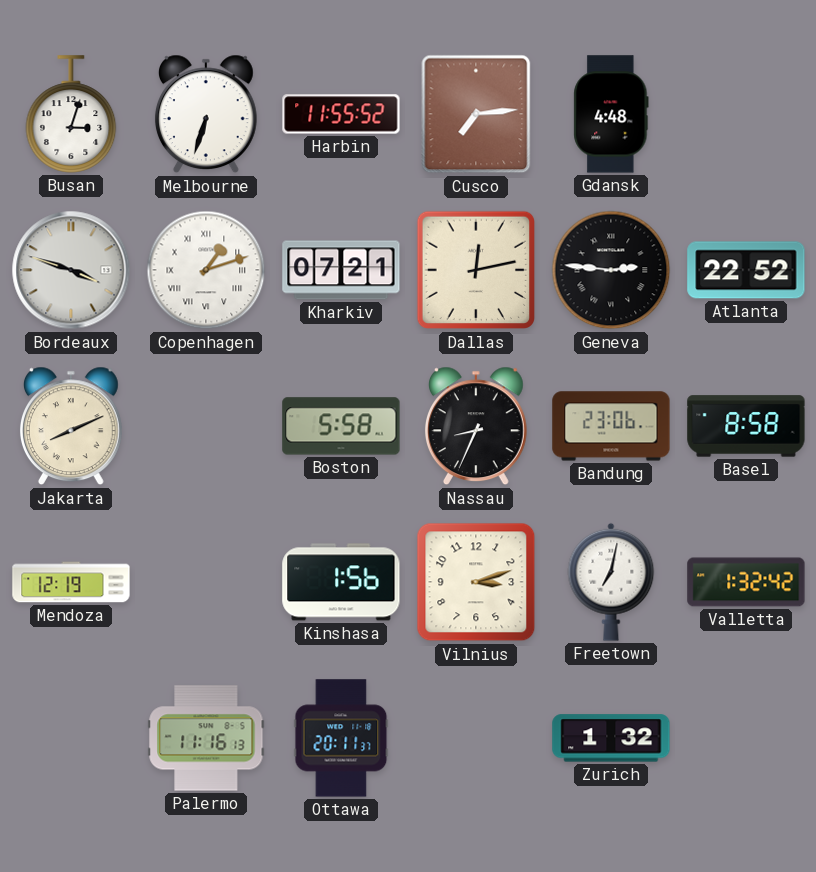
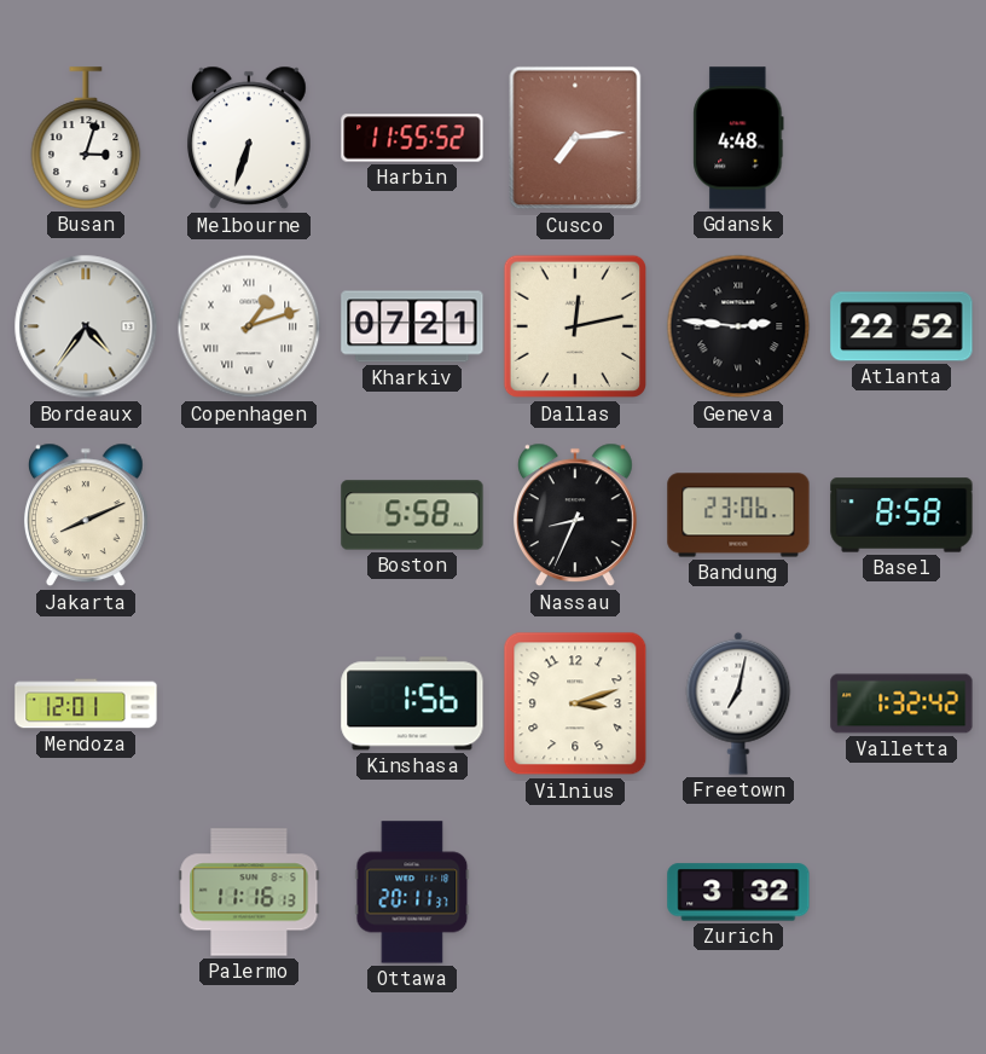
Bordeaux: 3:48 -> 4:36
Mendoza: 12:19 -> 12:01
Zurich: 1:32 -> 3:32
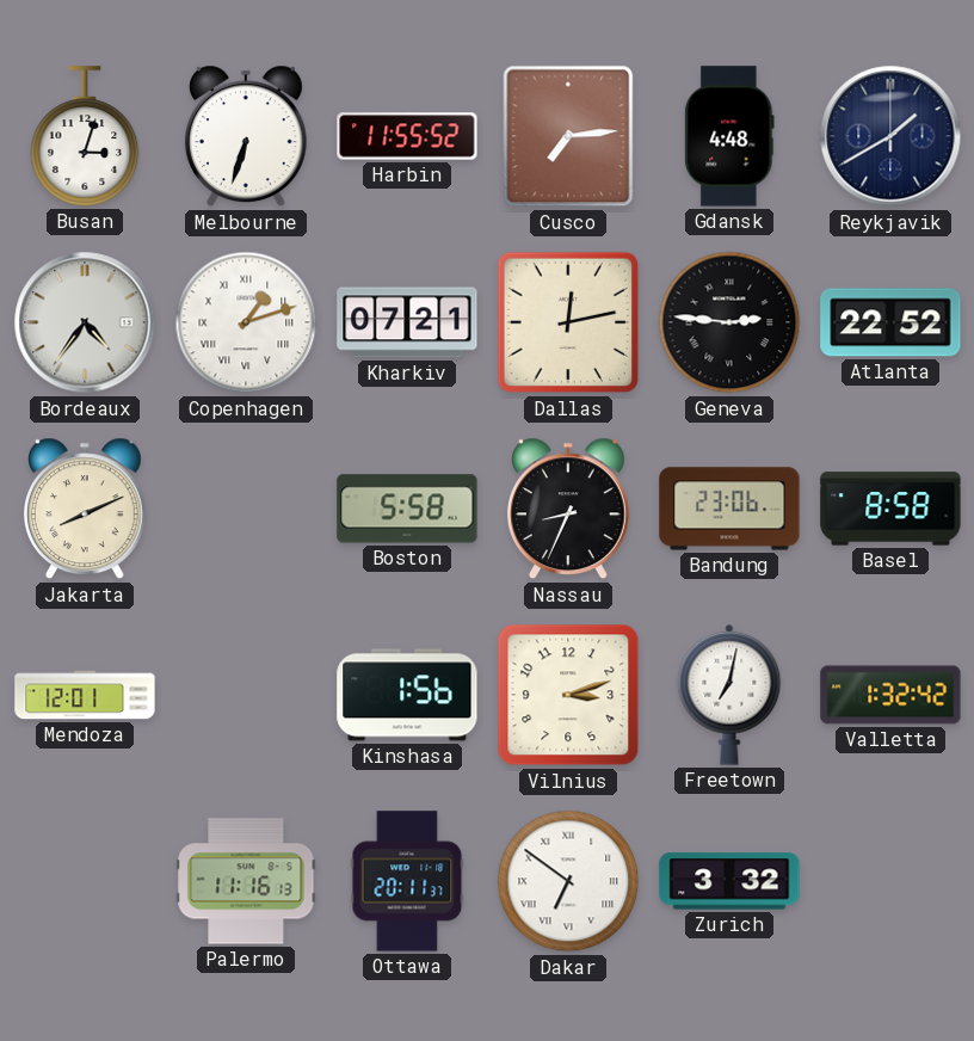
Reykjavik: none -> 1:40
Dakar: none -> 6:51
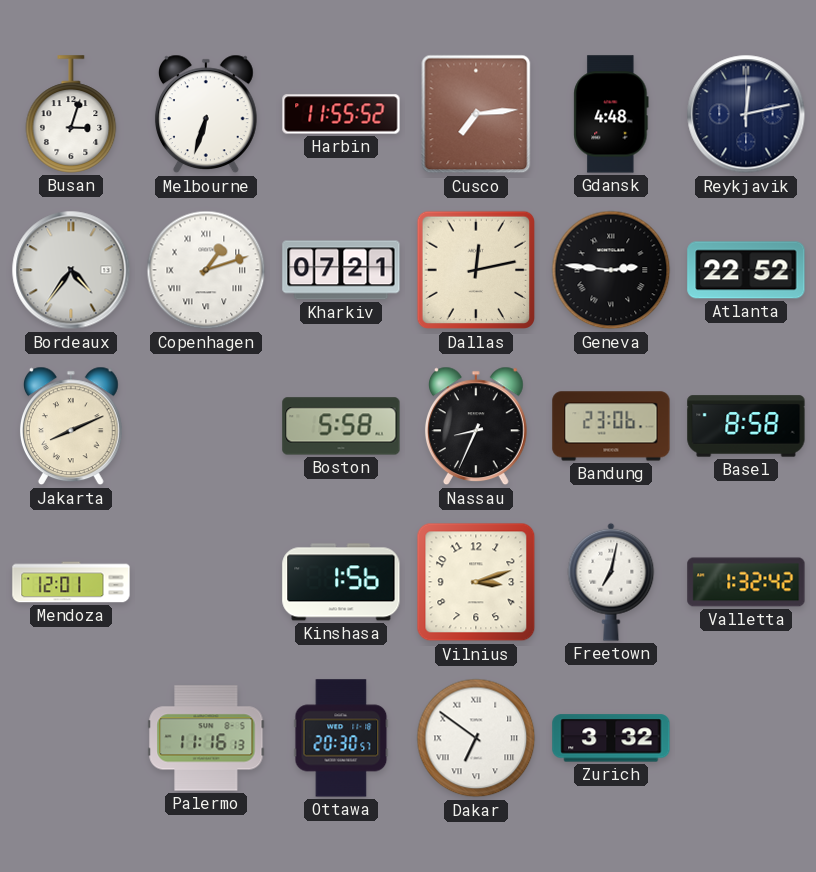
Reykjavik: 1:40 -> 12:13
Ottawa: 20:11 -> 20:30
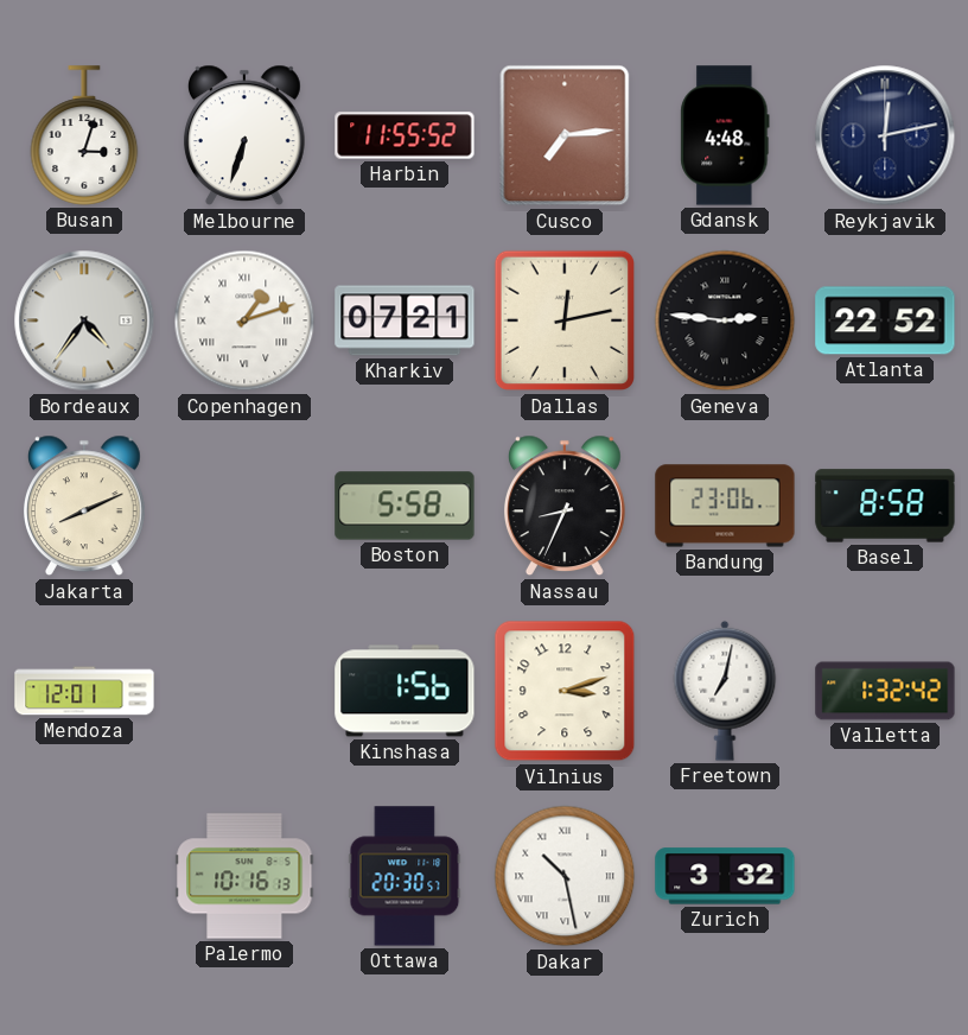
Palermo: 11:16 -> 10:16
Dakar: 6:51 -> 10:28
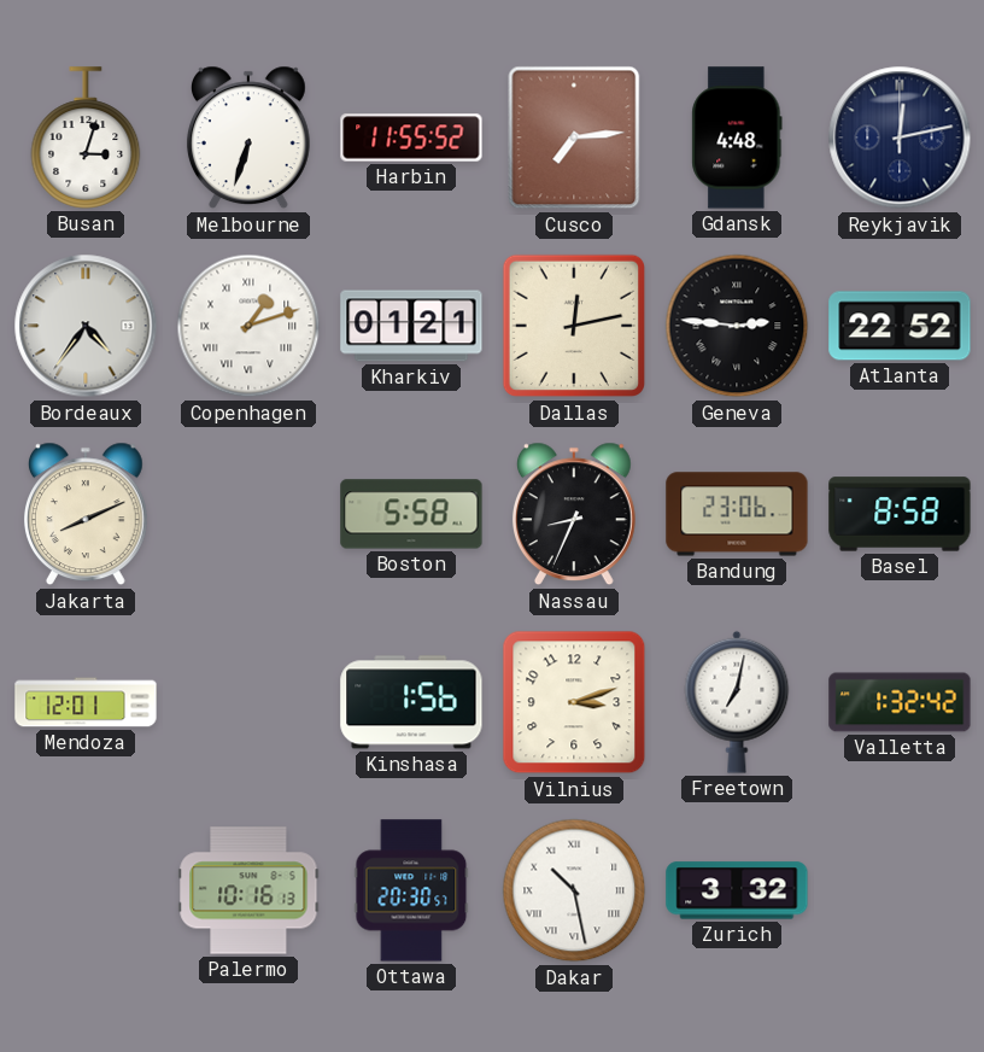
Kharkiv: 07:21 -> 01:21
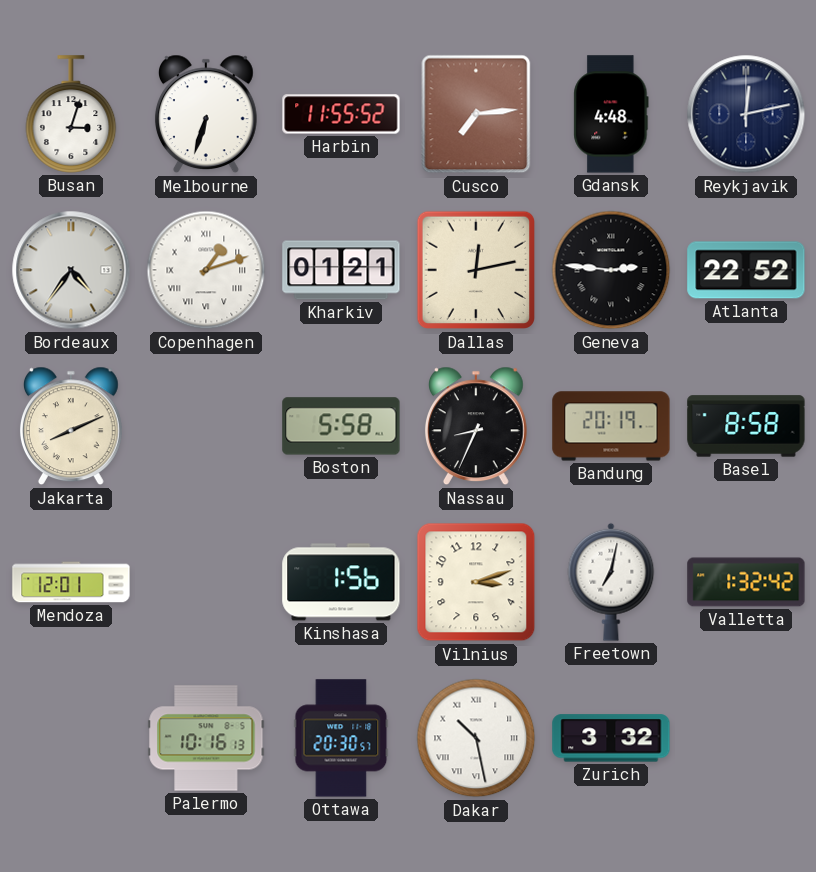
Bandung: 23:06 -> 20:19
